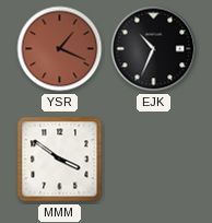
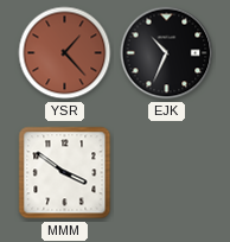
YSR: 1:19 -> 1:23
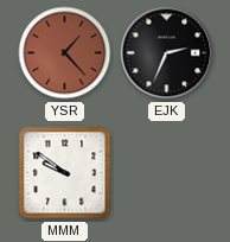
EJK: 10:34 -> 2:34
MMM: 3:51 -> 9:51
